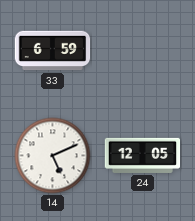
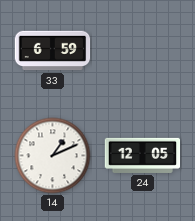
14: 5:11 -> 1:11
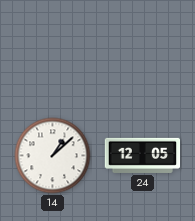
33: 6:59 -> none
14: 1:11 -> 1:08
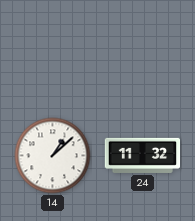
24: 12:05 -> 11:32
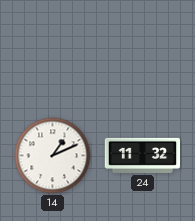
14: 1:08 -> 1:11
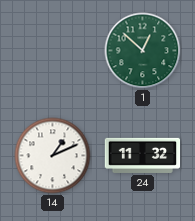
1: none -> 12:52
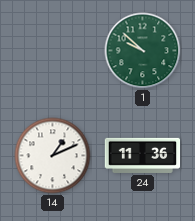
1: 12:52 -> 9:52
24: 11:32 -> 11:36
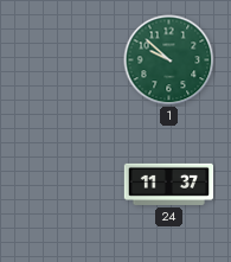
14: 1:11 -> none
24: 11:36 -> 11:37
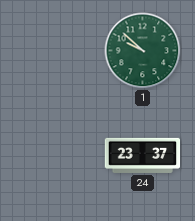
24: 11:37 -> 23:37
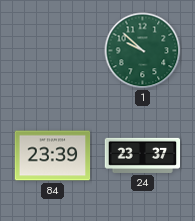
84: none -> 23:39
